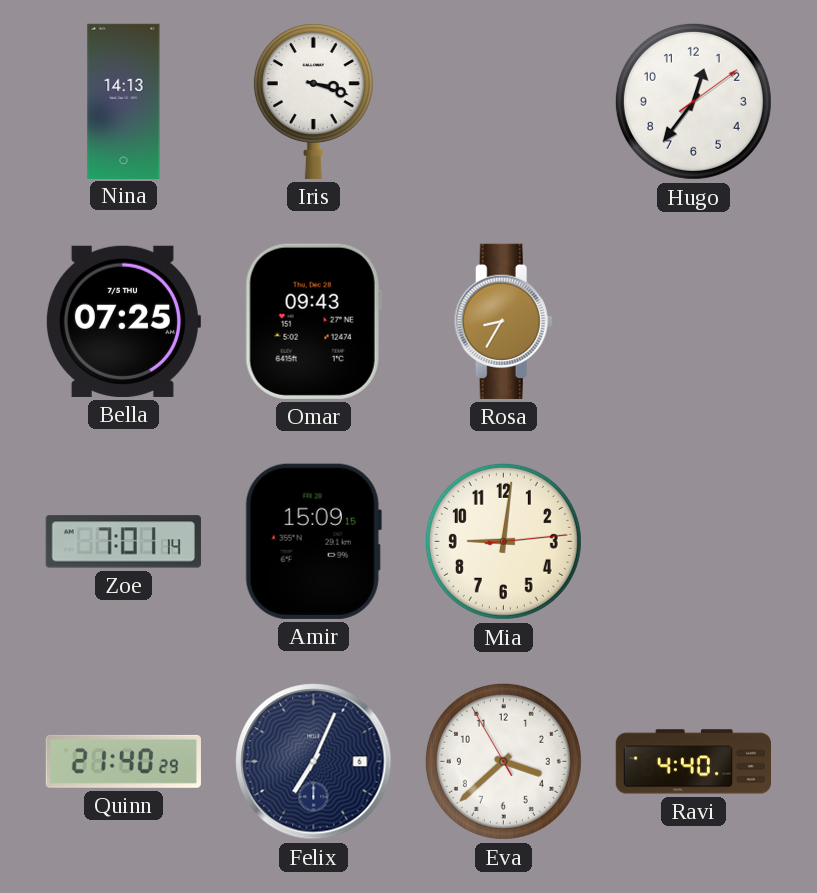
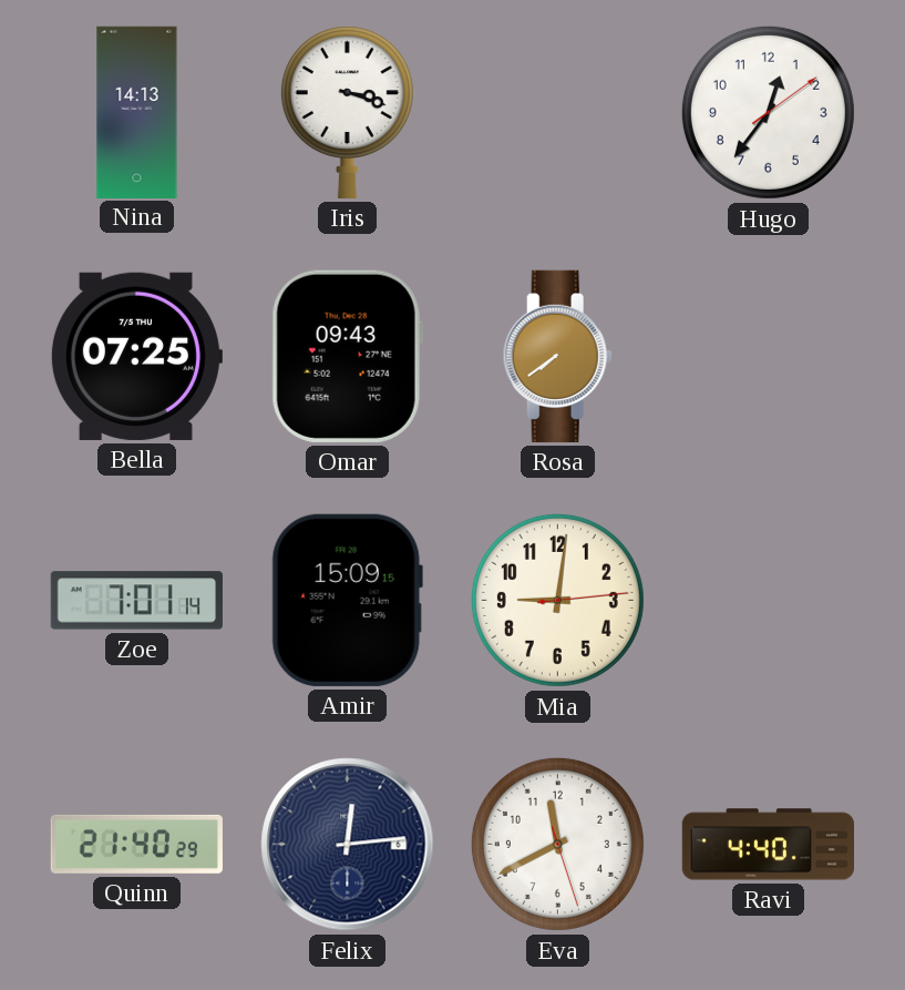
Rosa: 8:35 -> 7:39
Felix: 7:04 -> 12:14
Eva: 3:37 -> 11:40
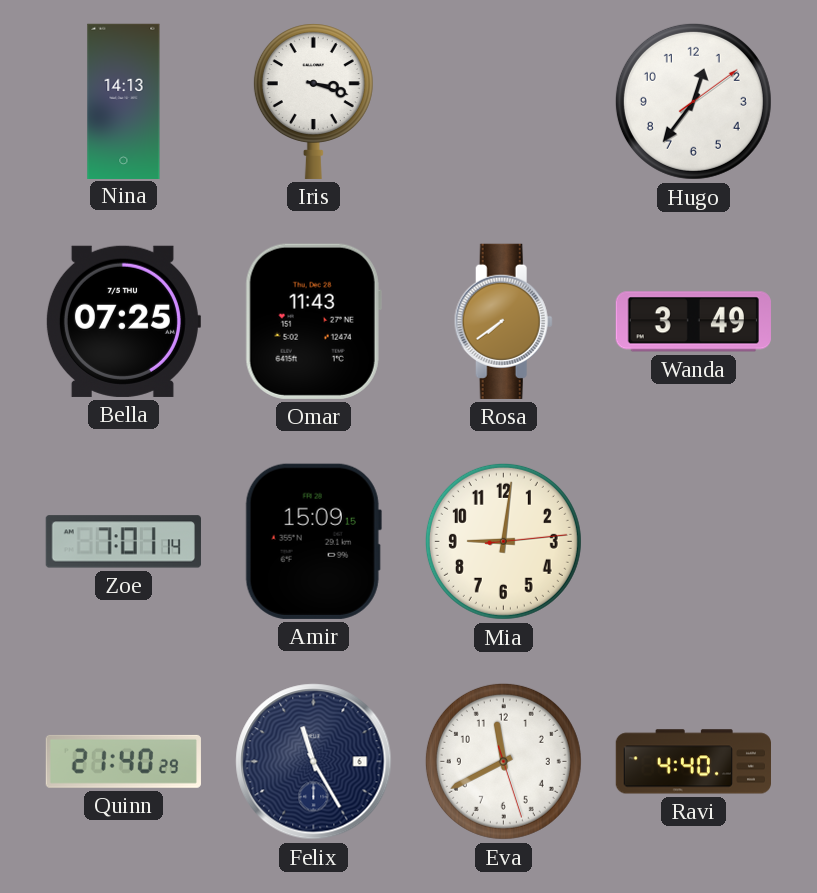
Omar: 09:43 -> 11:43
Wanda: none -> 3:49
Felix: 12:14 -> 11:25
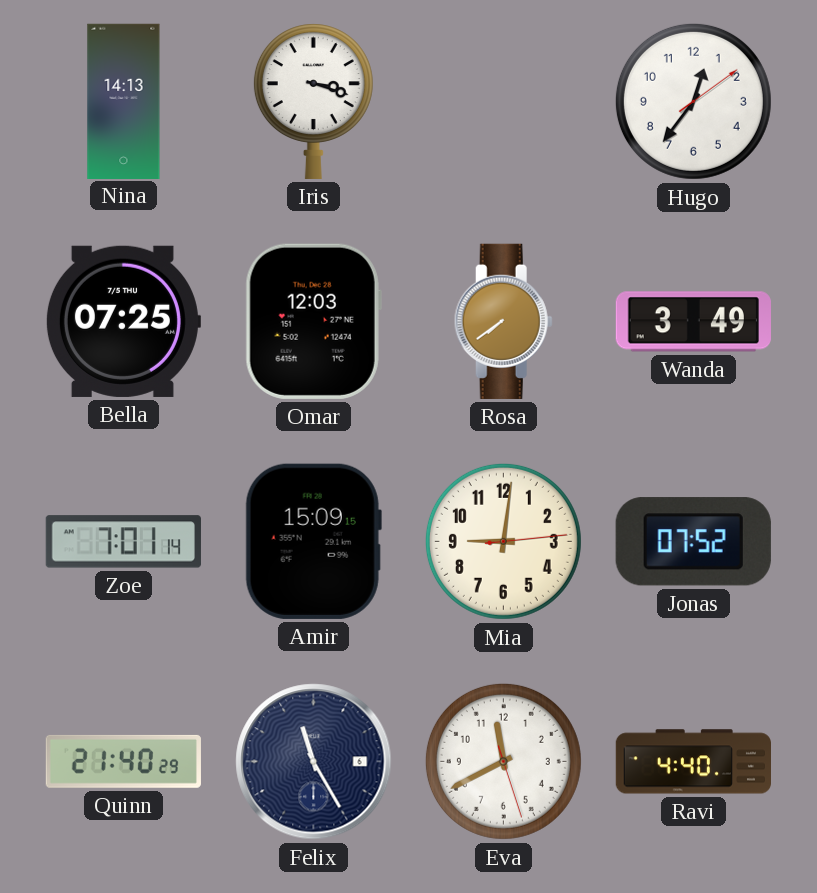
Omar: 11:43 -> 12:03
Jonas: none -> 07:52
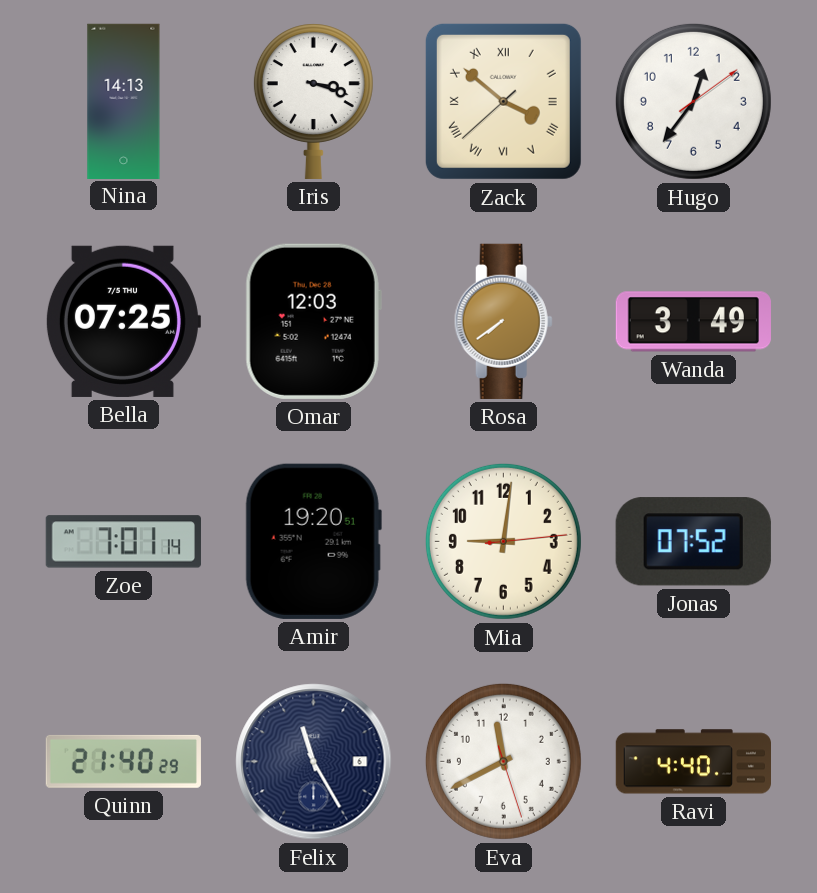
Zack: none -> 3:51
Amir: 15:09 -> 19:20
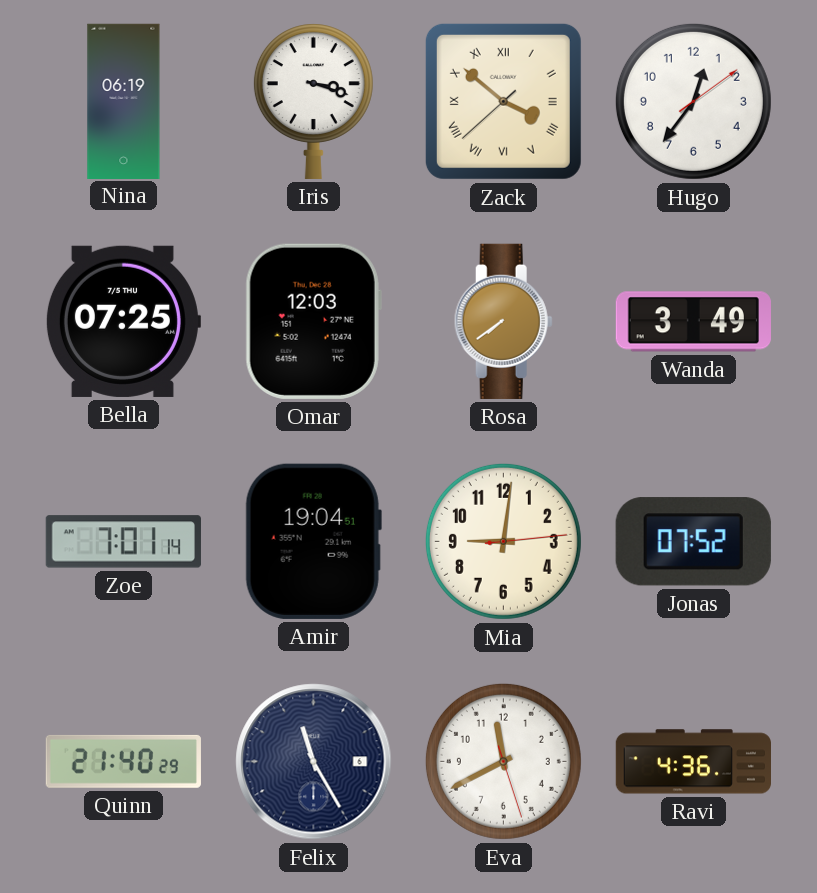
Nina: 14:13 -> 06:19
Amir: 19:20 -> 19:04
Ravi: 4:40 -> 4:36
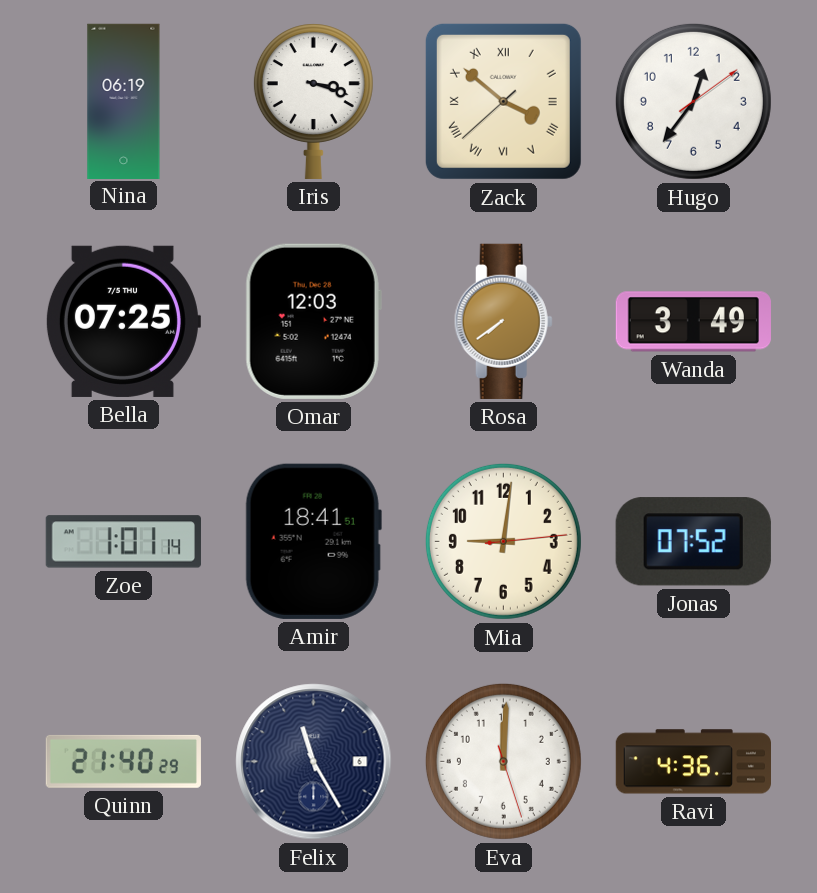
Zoe: 7:01 -> 1:01
Amir: 19:04 -> 18:41
Eva: 11:40 -> 12:00
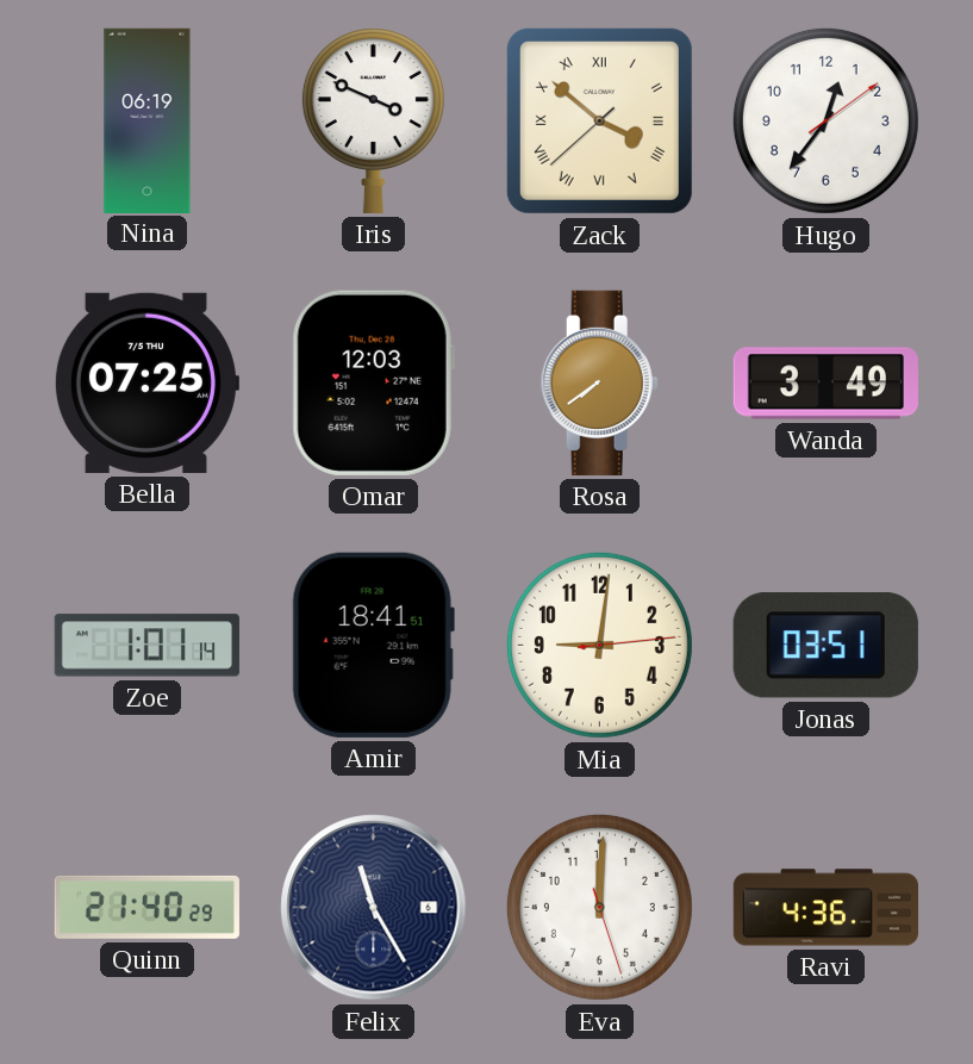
Iris: 3:18 -> 3:49
Jonas: 07:52 -> 03:51
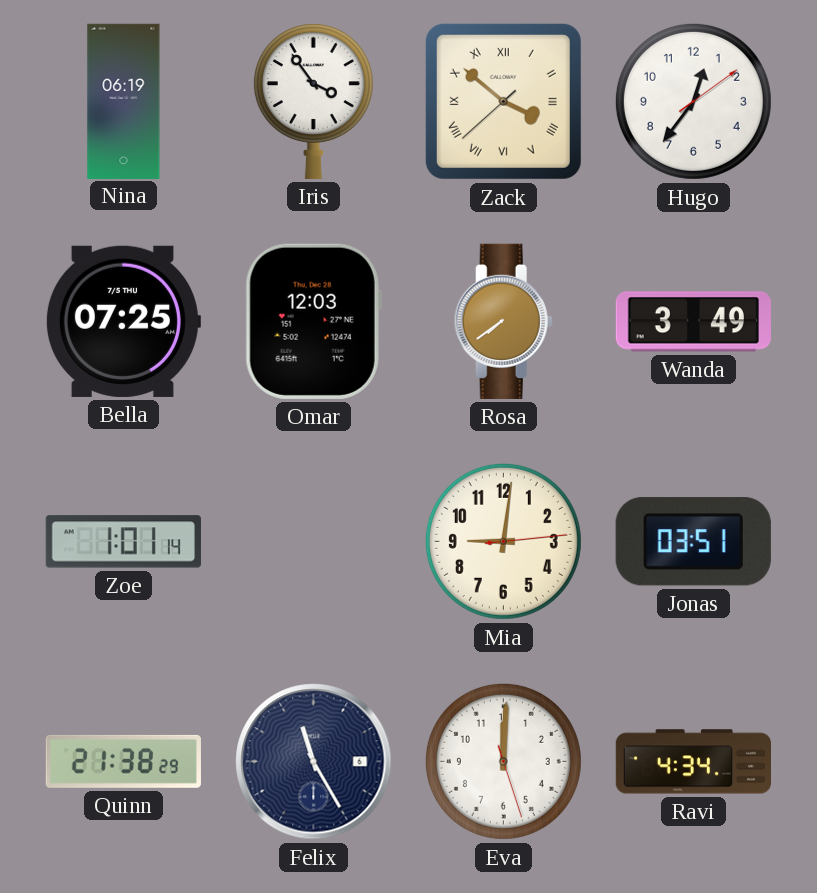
Iris: 3:49 -> 3:54
Amir: 18:41 -> none
Quinn: 21:40 -> 21:38
Ravi: 4:36 -> 4:34
